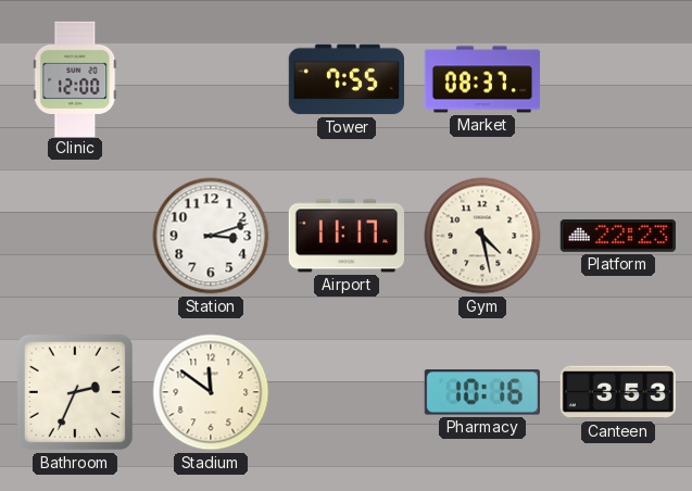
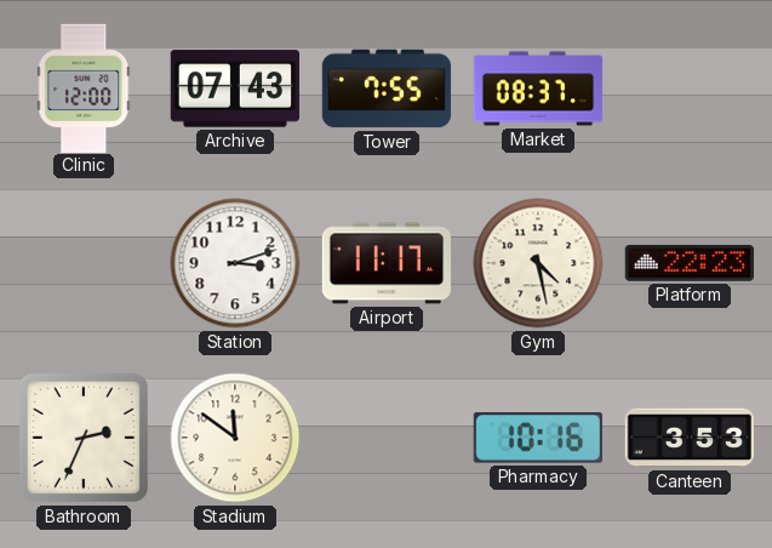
Archive: none -> 07:43
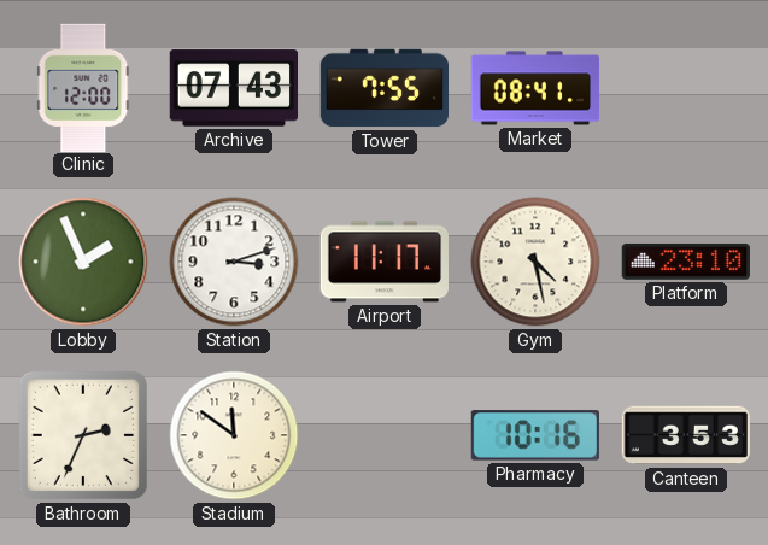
Market: 08:37 -> 08:41
Lobby: none -> 1:56
Platform: 22:23 -> 23:10
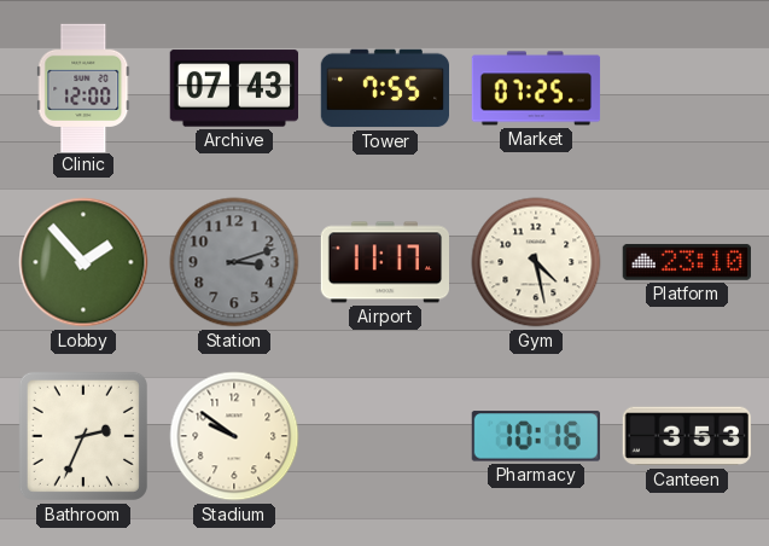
Market: 08:41 -> 07:25
Lobby: 1:56 -> 1:53
Station dial: white -> grey
Stadium: 11:51 -> 9:51
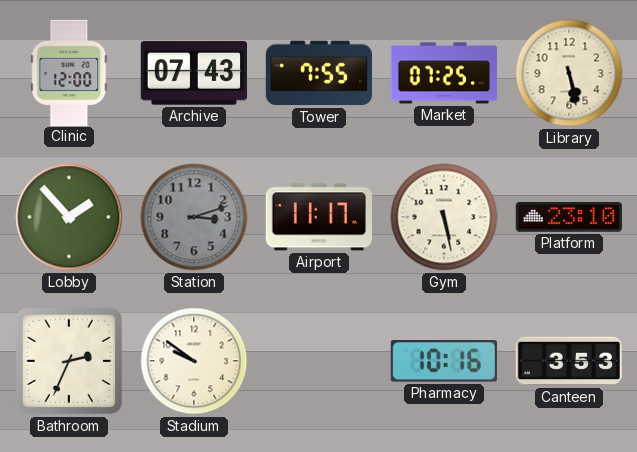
Library: none -> 5:28
Gym: 4:28 -> 5:28
